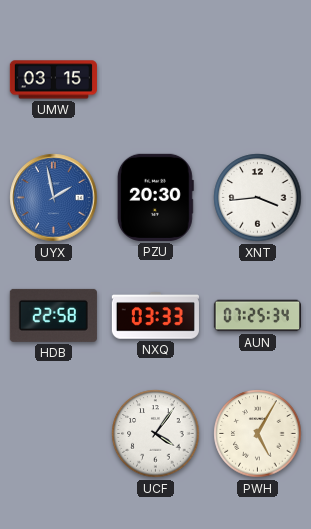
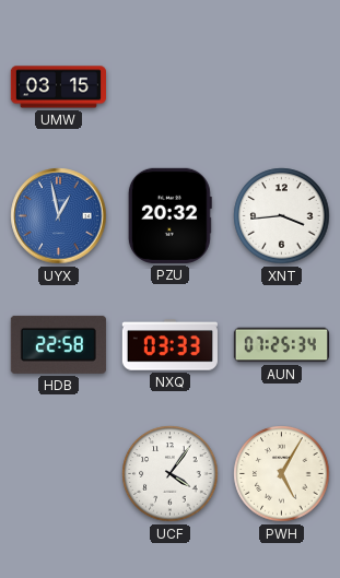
UYX: 1:58 -> 12:58
PZU: 20:30 -> 20:32
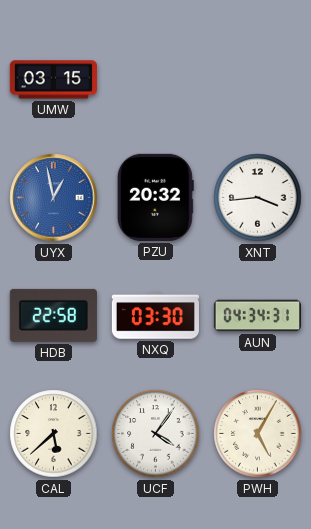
NXQ: 03:33 -> 03:30
AUN: 07:25 -> 04:34
CAL: none -> 5:38
